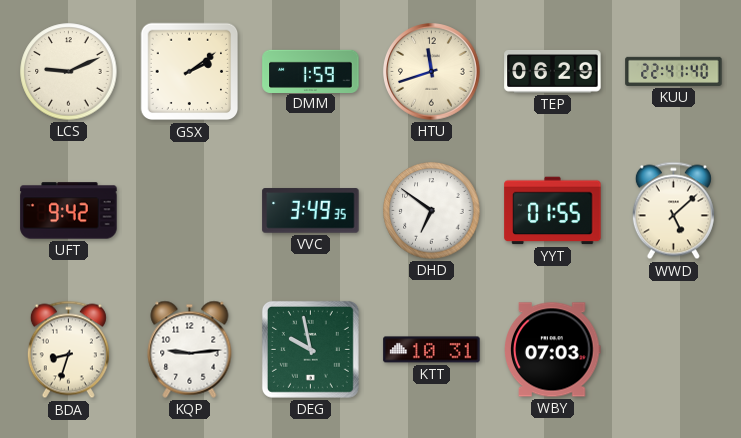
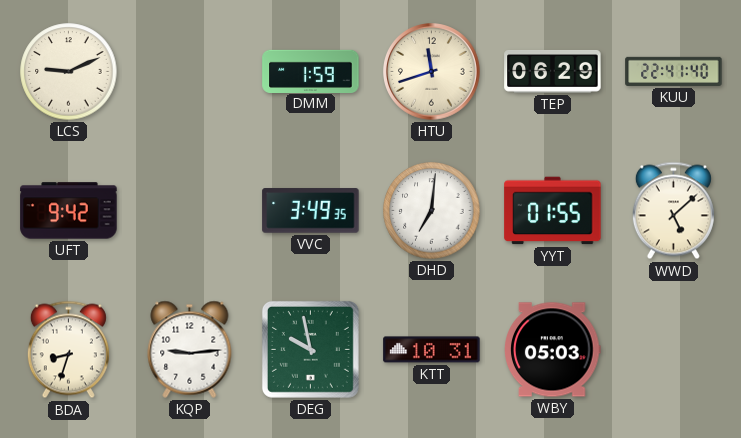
GSX: 2:09 -> none
DHD: 6:51 -> 7:01
WBY: 07:03 -> 05:03
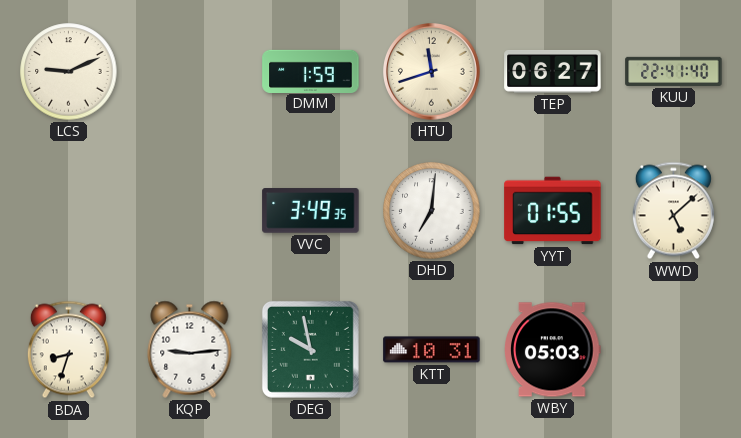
TEP: 06:29 -> 06:27
UFT: 9:42 -> none
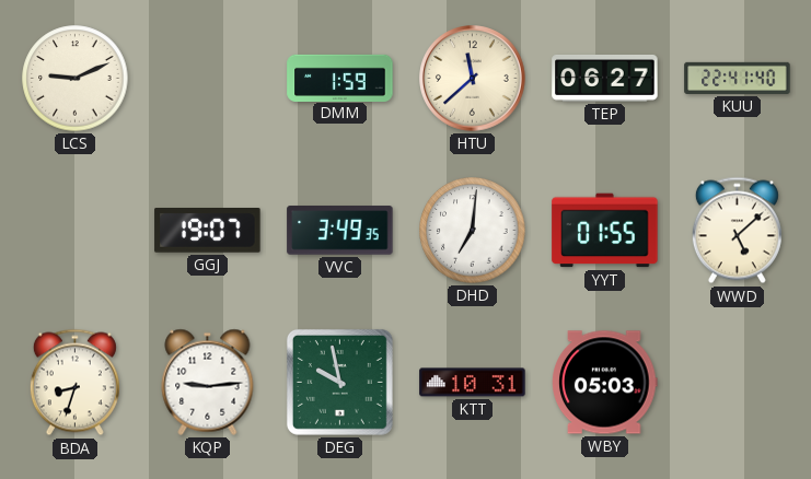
HTU: 11:42 -> 11:38
GGJ: none -> 19:07
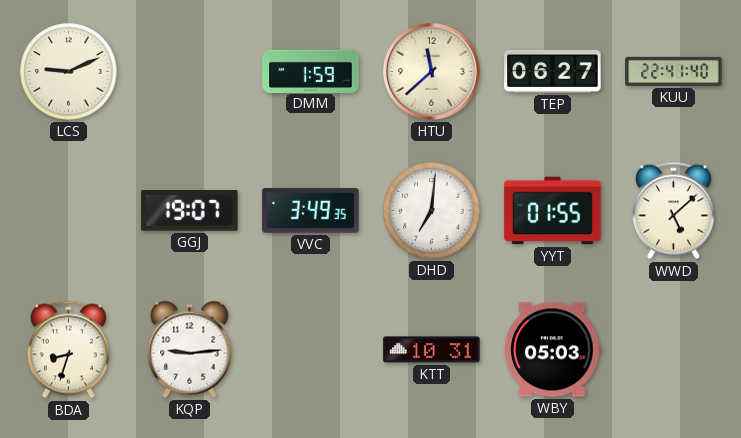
DEG: 9:58 -> none
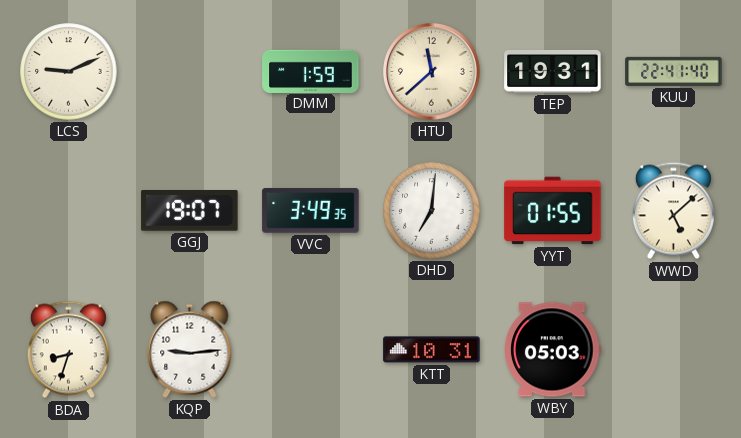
TEP: 06:27 -> 19:31
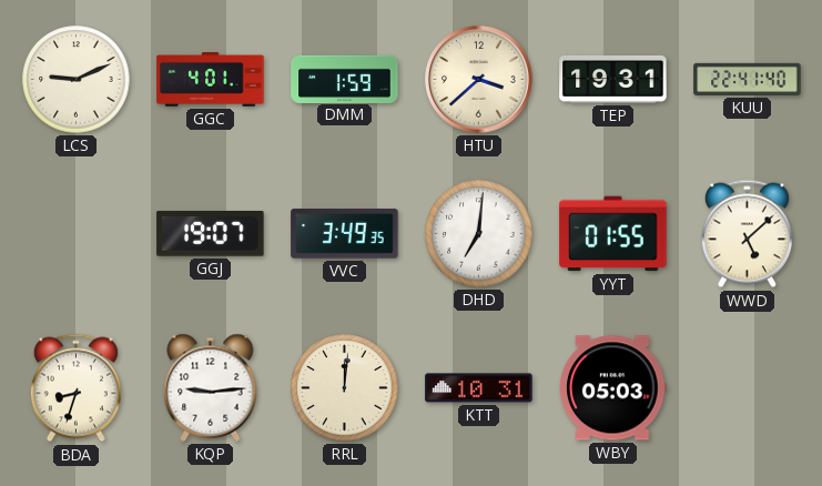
GGC: none -> 4:01
HTU: 11:38 -> 3:38
RRL: none -> 12:01
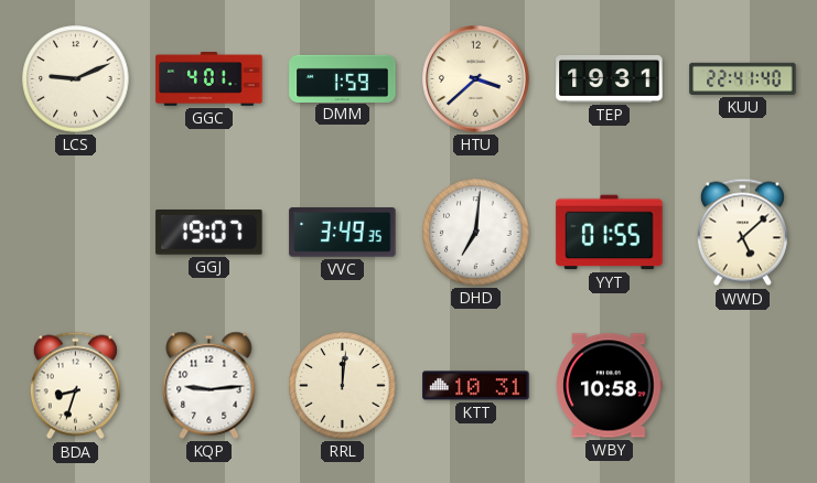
WBY: 05:03 -> 10:58
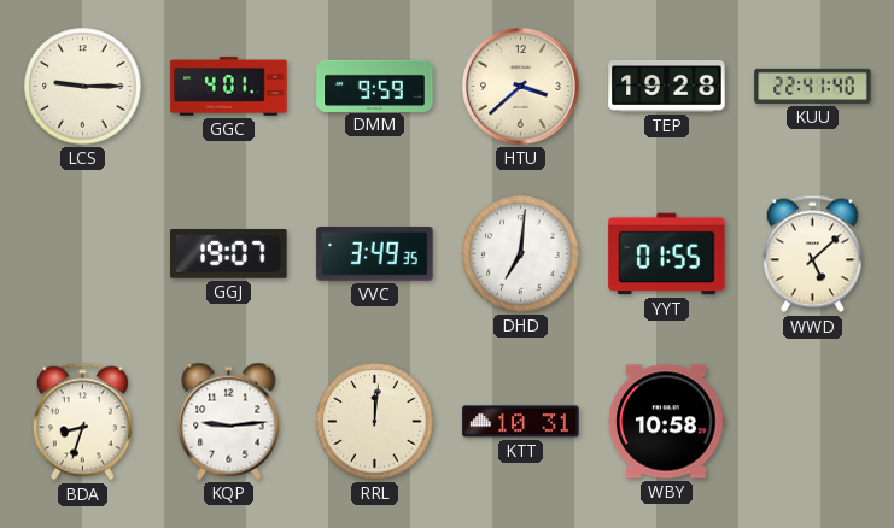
LCS: 9:11 -> 9:15
DMM: 1:59 -> 9:59
TEP: 19:31 -> 19:28
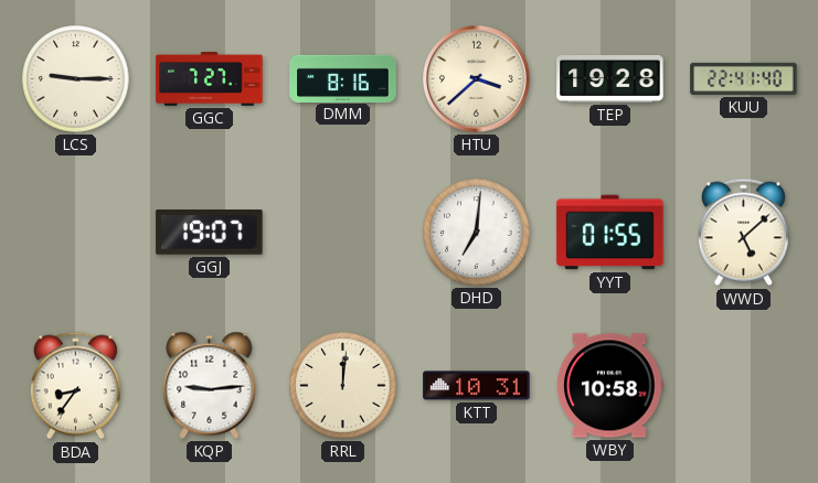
GGC: 4:01 -> 7:27
DMM: 9:59 -> 8:16
VVC: 3:49 -> none
BDA: 8:33 -> 8:36
